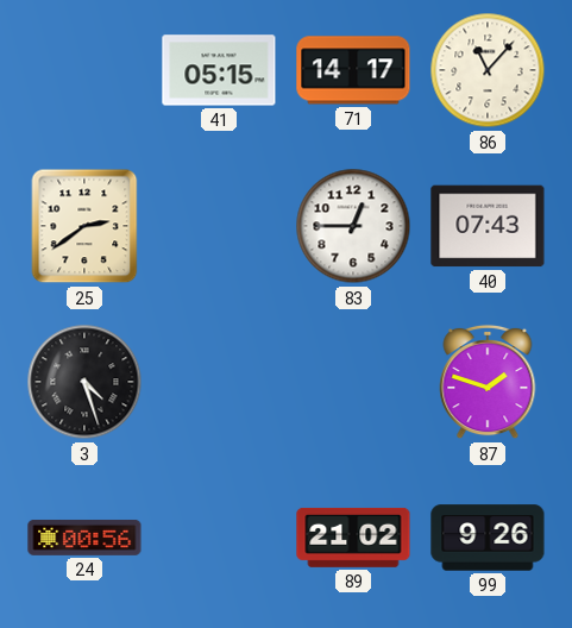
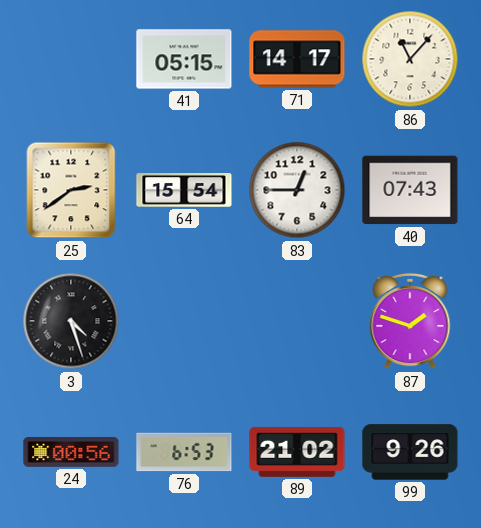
64: none -> 15:54
76: none -> 6:53
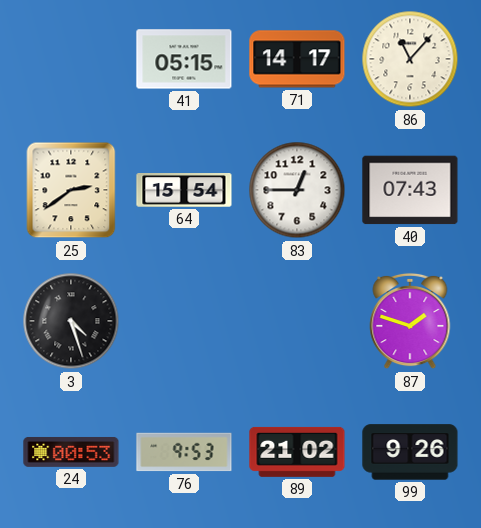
24: 00:56 -> 00:53
76: 6:53 -> 9:53
